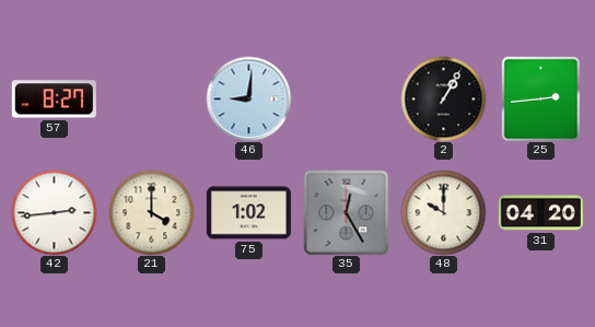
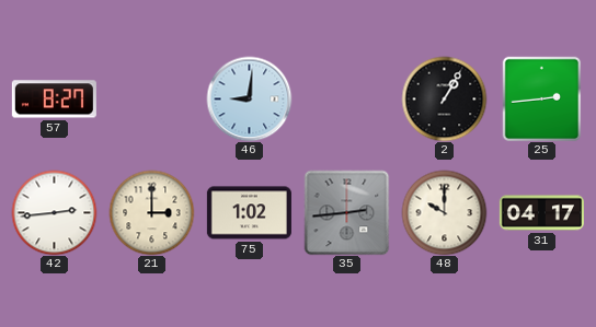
21: 4:00 -> 3:00
35: 12:25 -> 2:44
31: 04:20 -> 04:17
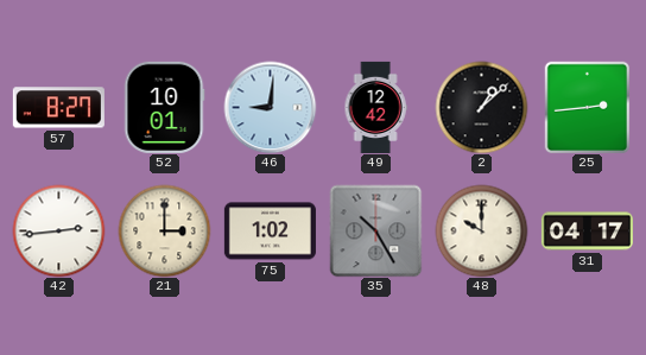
52: none -> 10:01
49: none -> 12:42
2: 1:05 -> 1:08
35: 2:44 -> 10:25
